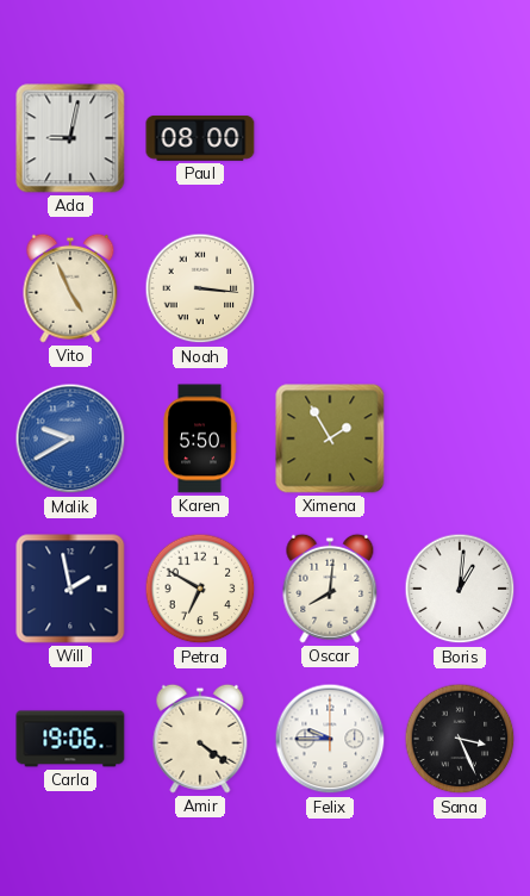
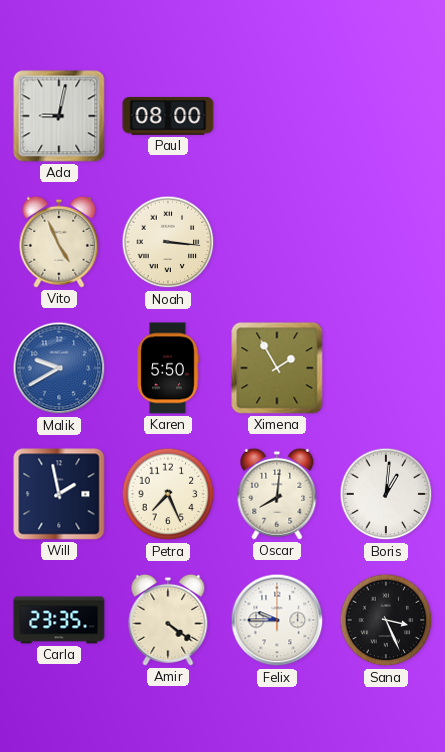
Petra: 6:50 -> 7:26
Carla: 19:06 -> 23:35
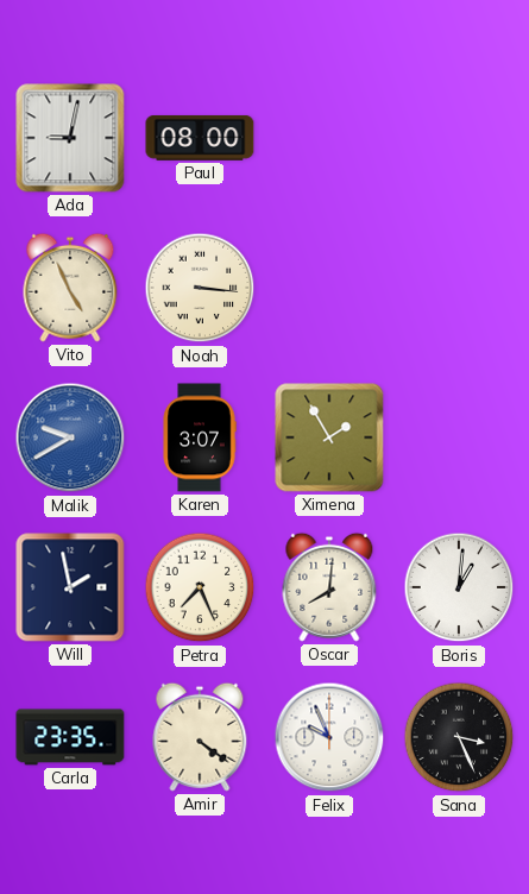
Karen: 5:50 -> 3:07
Felix: 9:45 -> 9:56
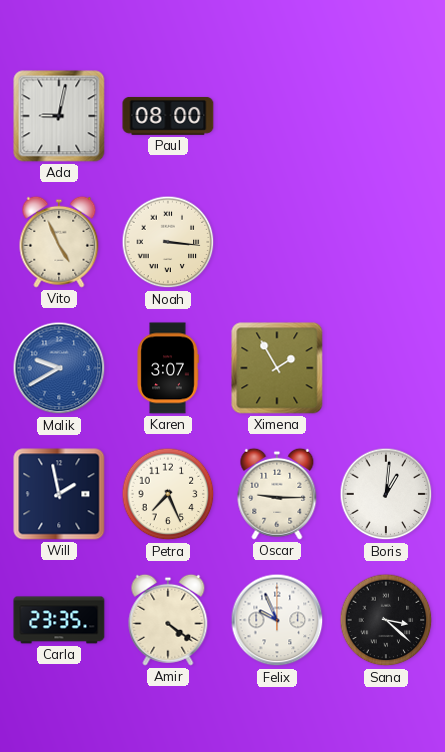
Oscar: 8:01 -> 9:15
Sana: 3:26 -> 3:22
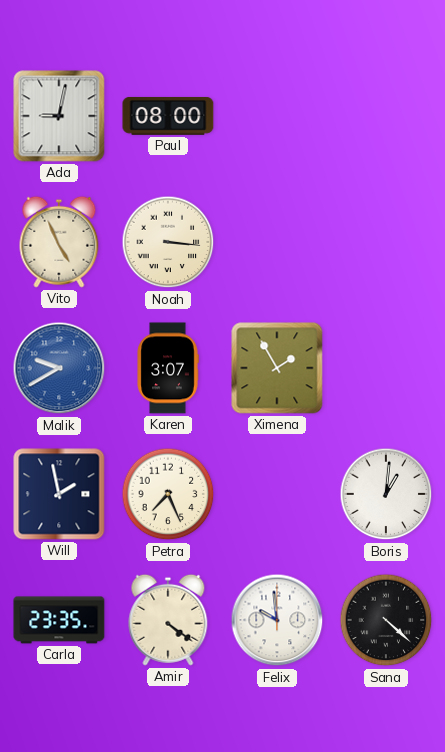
Oscar: 9:15 -> none
Felix: 9:56 -> 9:59
Sana: 3:22 -> 4:22
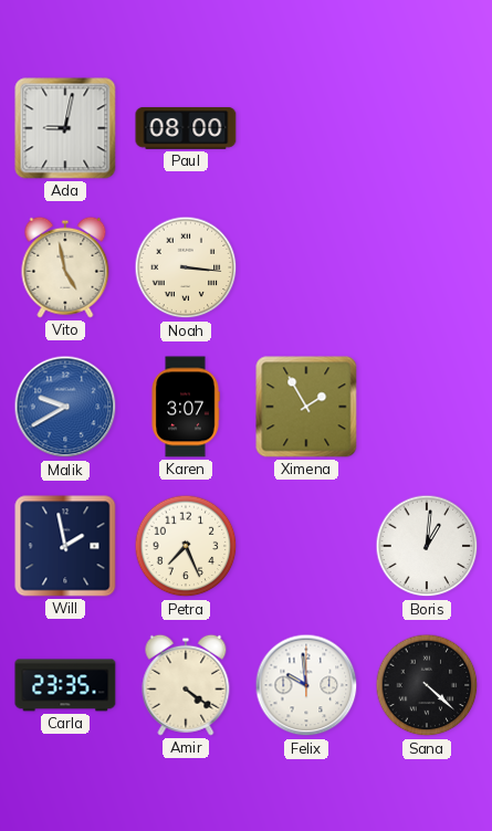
Vito: 4:56 -> 4:58
